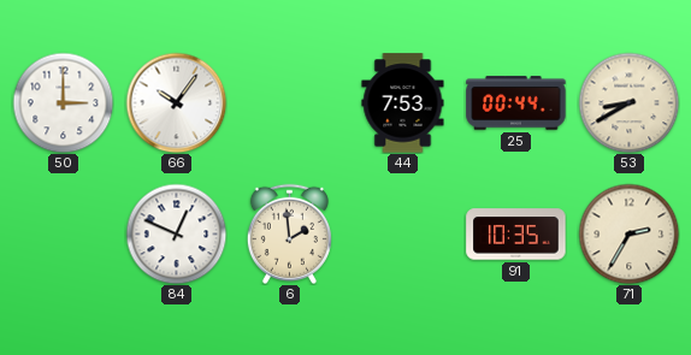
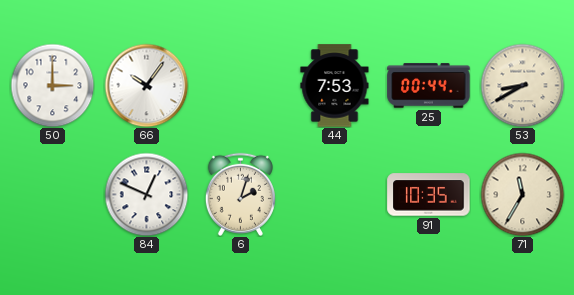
6: 1:59 -> 2:03
71: 2:35 -> 11:35
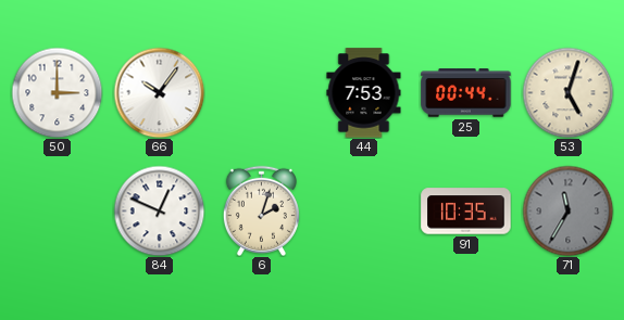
53: 8:40 -> 5:03
71 dial: cream -> grey
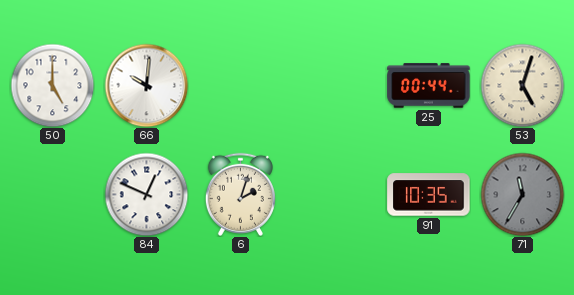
50: 3:00 -> 5:00
66: 10:06 -> 10:01
44: 7:53 -> none
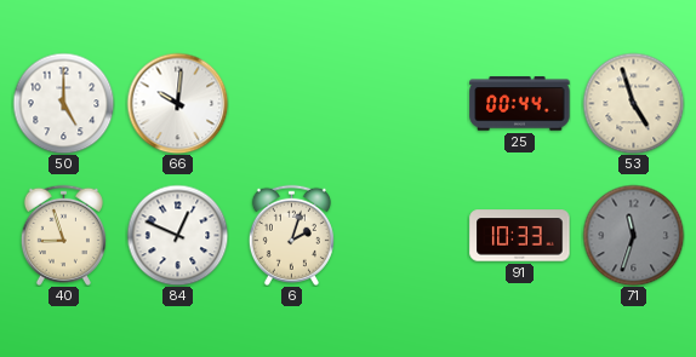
53: 5:03 -> 4:57
40: none -> 8:57
91: 10:35 -> 10:33
71: 11:35 -> 11:33
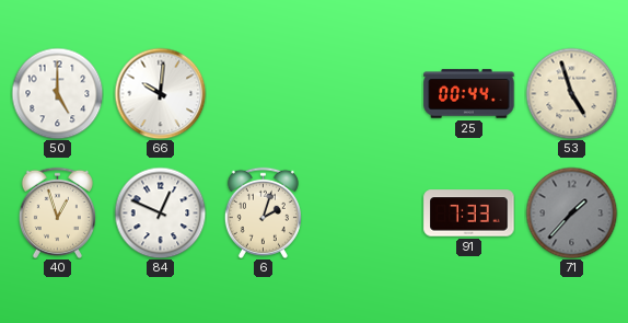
40: 8:57 -> 12:57
91: 10:33 -> 7:33
71: 11:33 -> 1:37
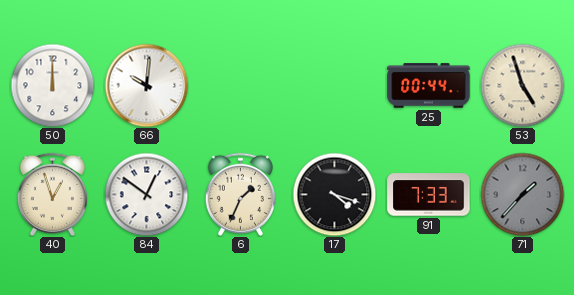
50: 5:00 -> 12:00
84: 12:49 -> 12:51
6: 2:03 -> 1:34
17: none -> 4:18
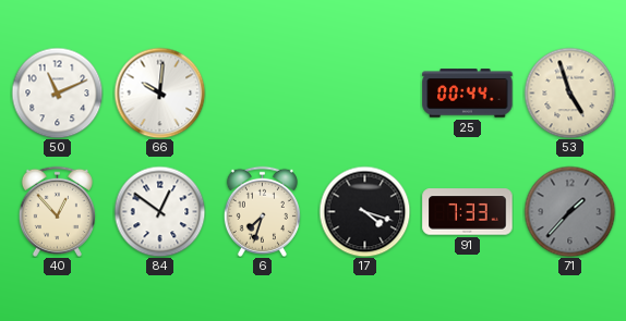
50: 12:00 -> 11:11
40: 12:57 -> 12:53
6: 1:34 -> 7:33
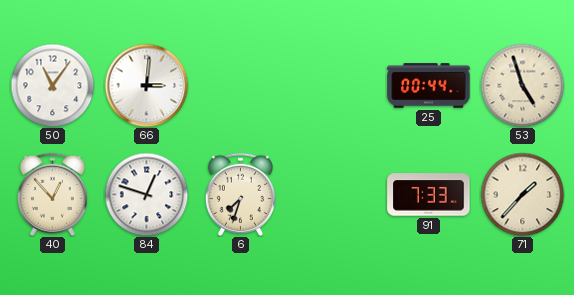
50: 11:11 -> 11:06
66: 10:01 -> 3:01
84: 12:51 -> 12:48
17: 4:18 -> none
71 dial: grey -> cream
